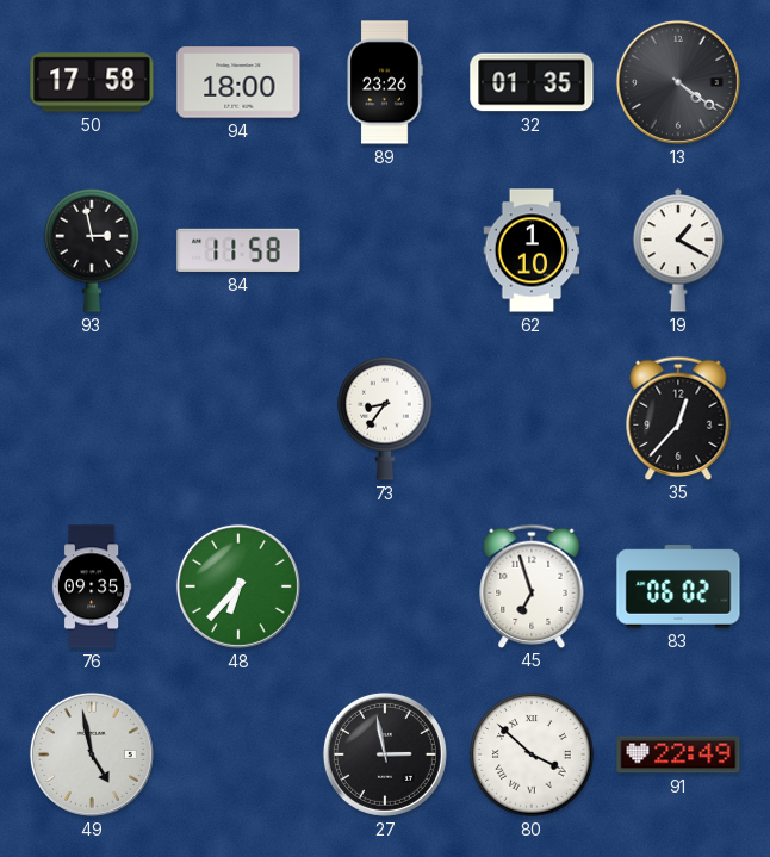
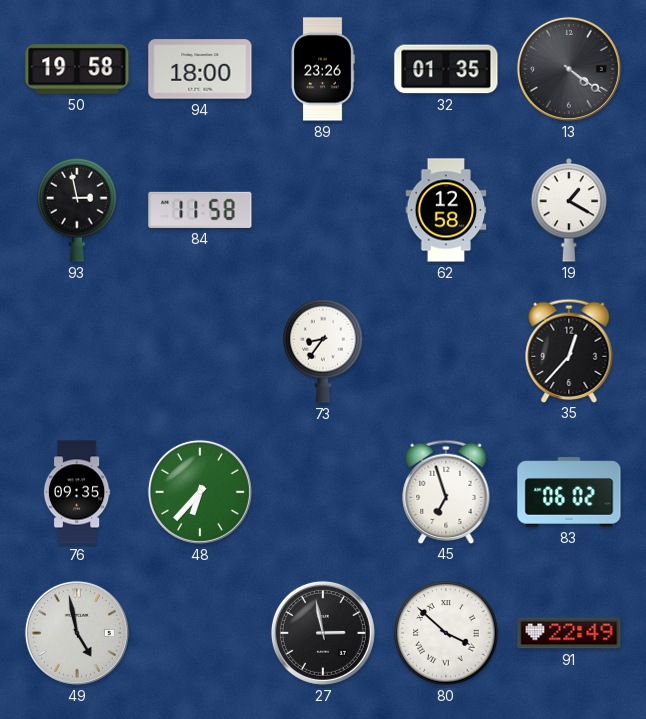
50: 17:58 -> 19:58
62: 1:10 -> 12:58
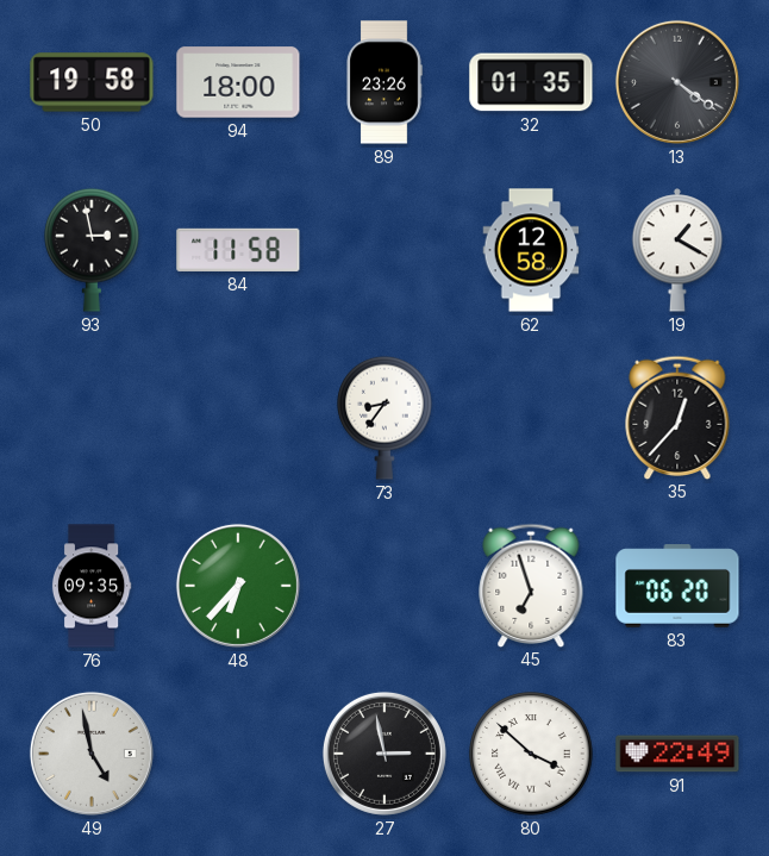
83: 06:02 -> 06:20
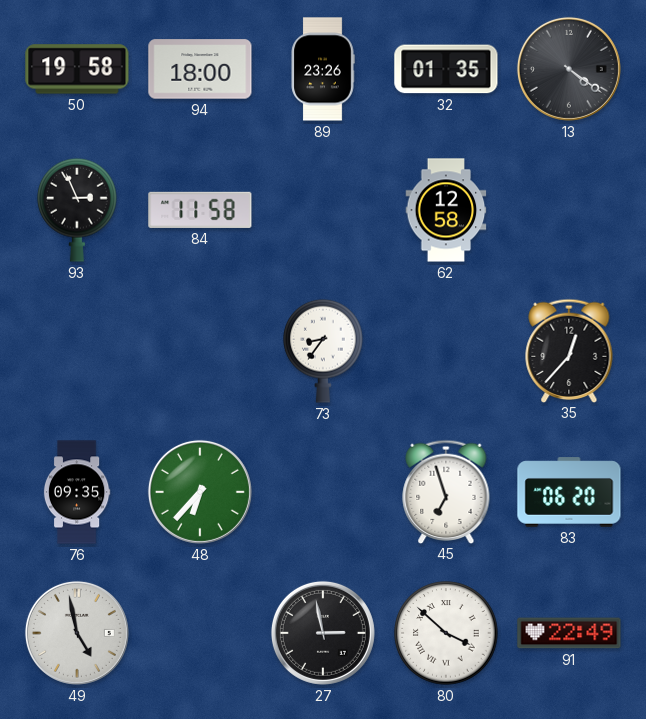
93: 2:58 -> 2:56
19: 1:20 -> none
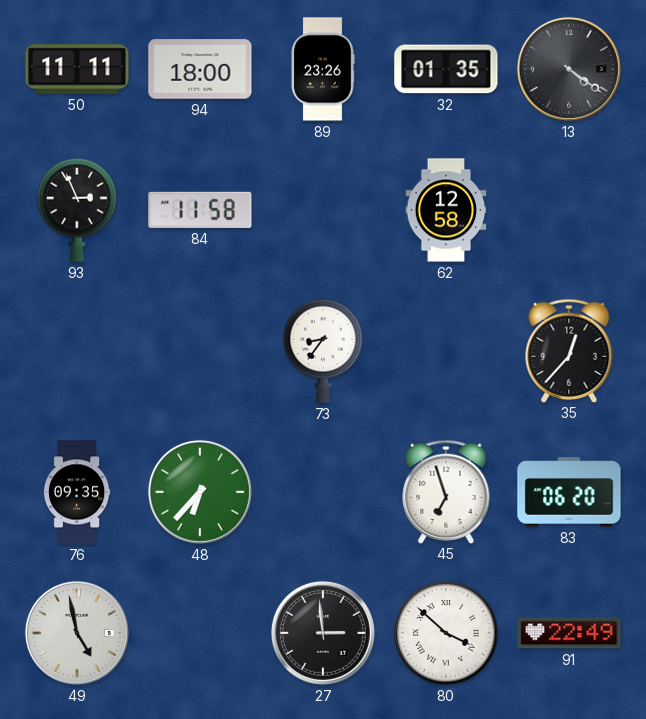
50: 19:58 -> 11:11
27: 2:58 -> 2:59
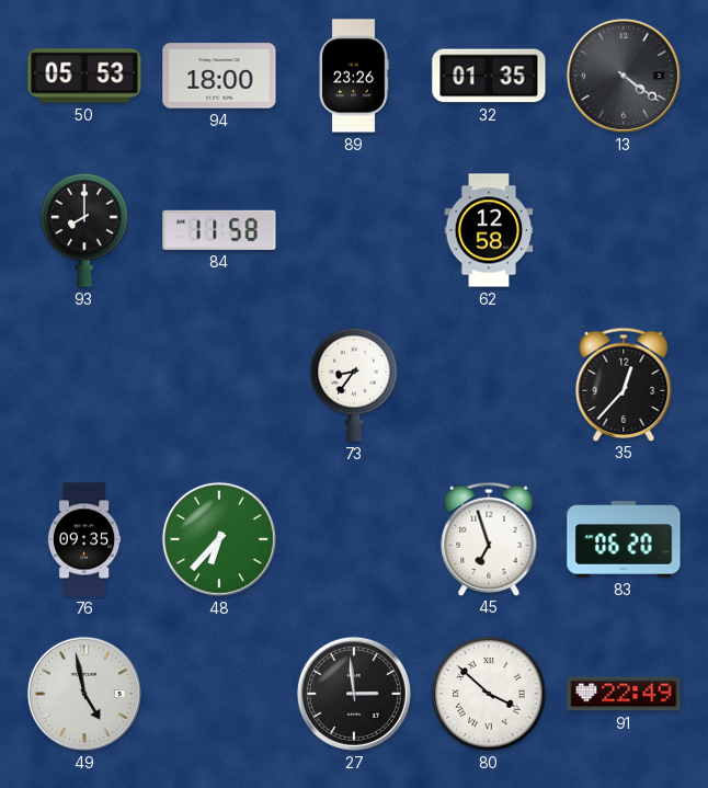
50: 11:11 -> 05:53
93: 2:56 -> 8:00
